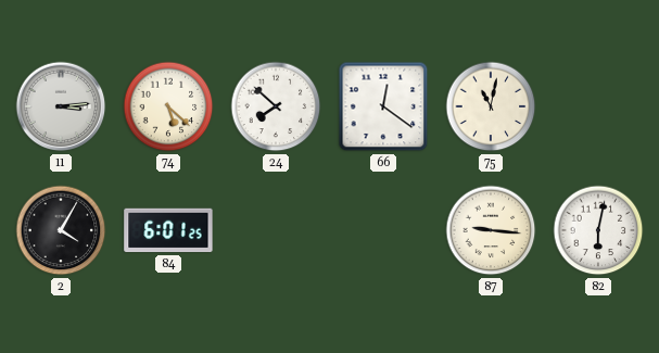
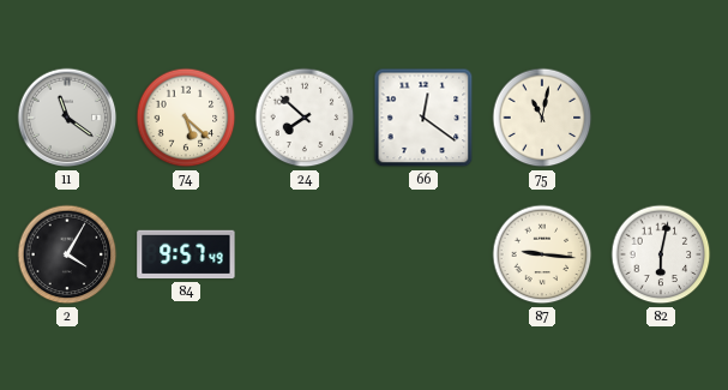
11: 3:14 -> 11:21
84: 6:01 -> 9:57
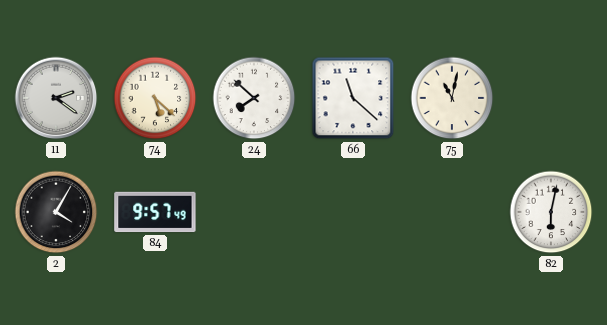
11: 11:21 -> 2:21
66: 12:21 -> 11:22
87: 9:16 -> none
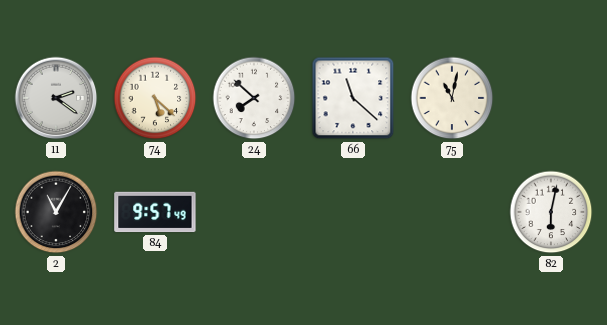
2: 4:05 -> 11:05
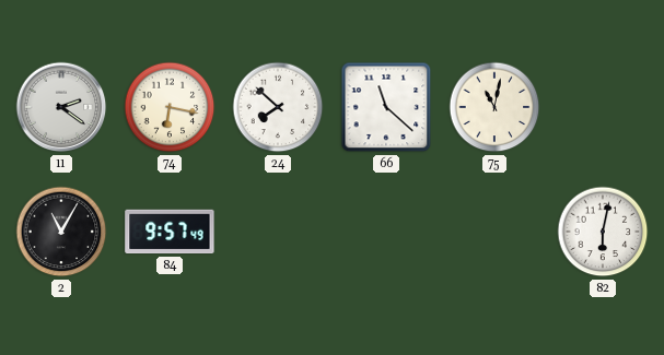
74: 5:22 -> 6:17
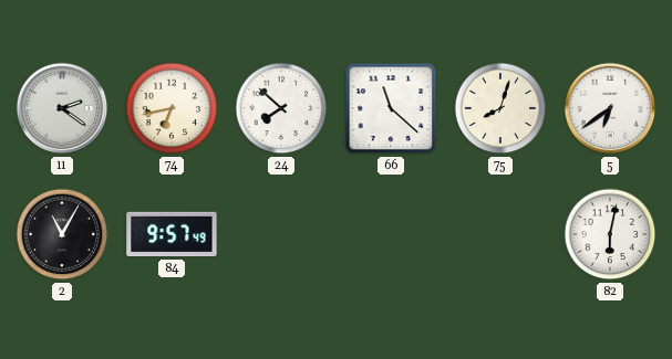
74: 6:17 -> 6:43
75: 11:02 -> 8:03
5: none -> 6:39
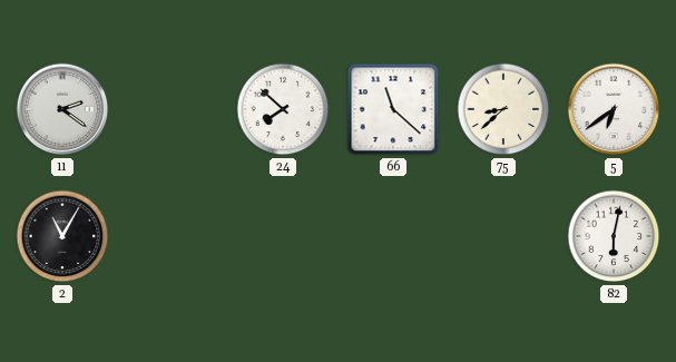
74: 6:43 -> none
75: 8:03 -> 8:38
84: 9:57 -> none
